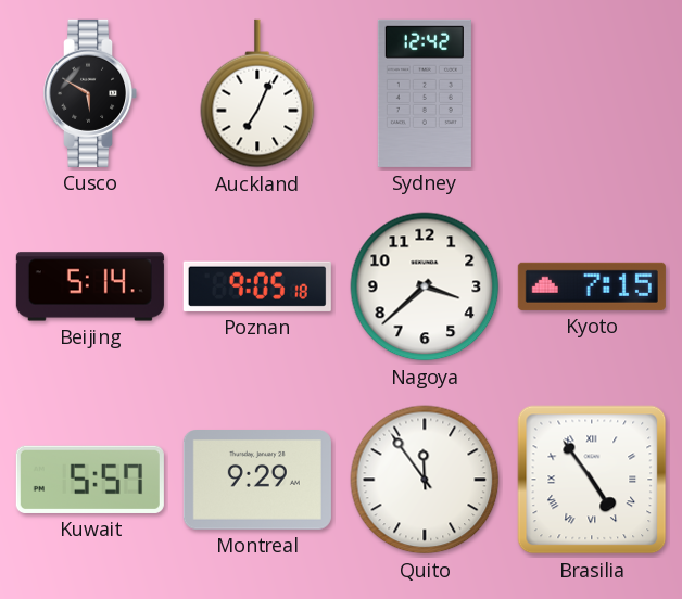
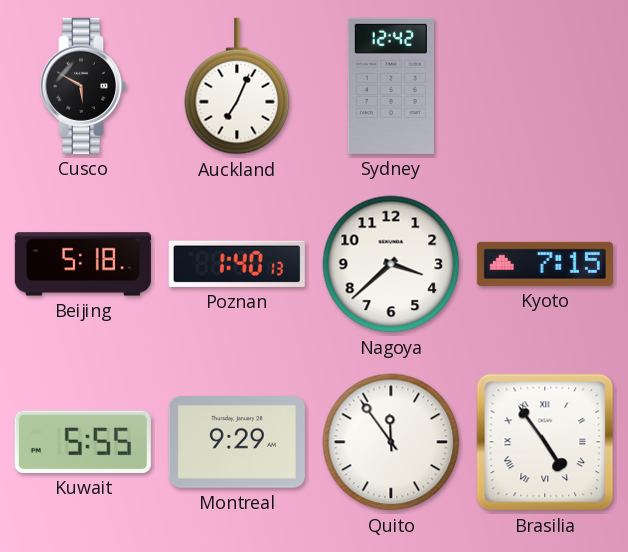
Beijing: 5:14 -> 5:18
Poznan: 9:05 -> 1:40
Kuwait: 5:57 -> 5:55
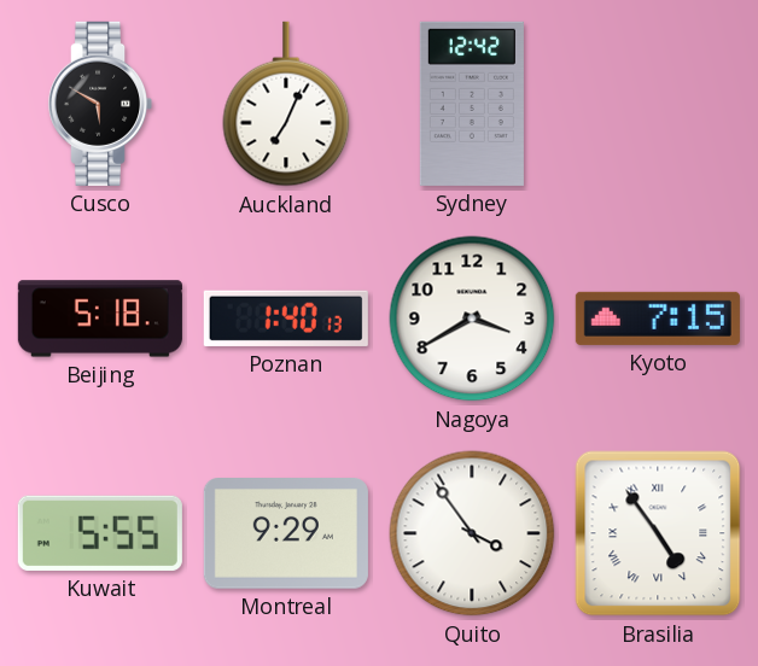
Nagoya: 3:38 -> 3:40
Quito: 11:54 -> 3:54
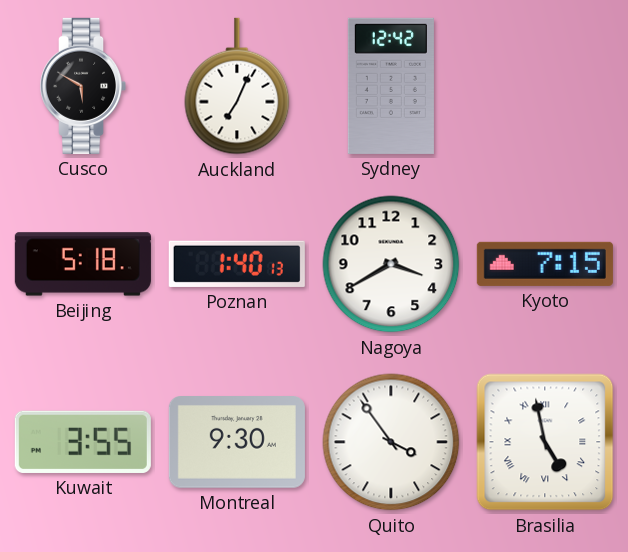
Kuwait: 5:55 -> 3:55
Montreal: 9:29 -> 9:30
Brasilia: 4:54 -> 4:58
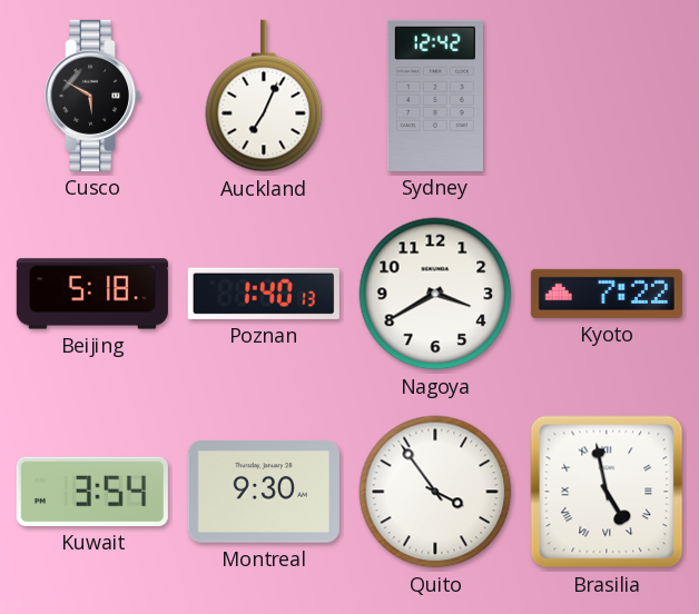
Kyoto: 7:15 -> 7:22
Kuwait: 3:55 -> 3:54
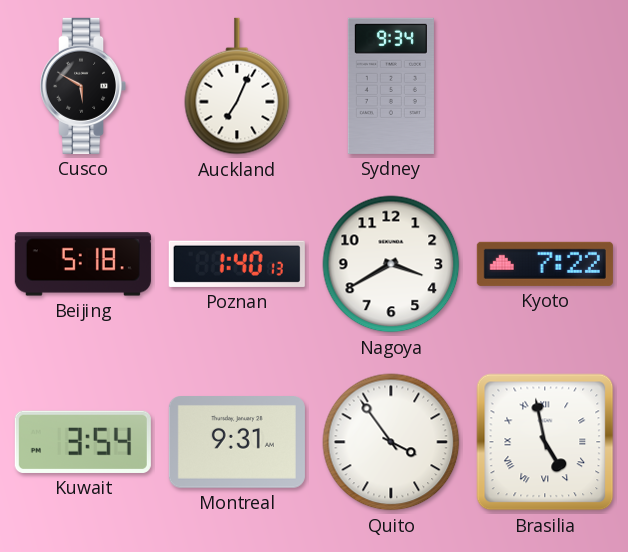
Sydney: 12:42 -> 9:34
Montreal: 9:30 -> 9:31
